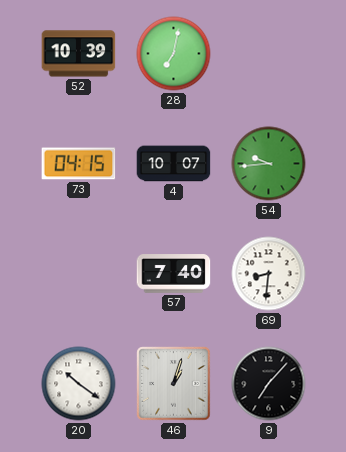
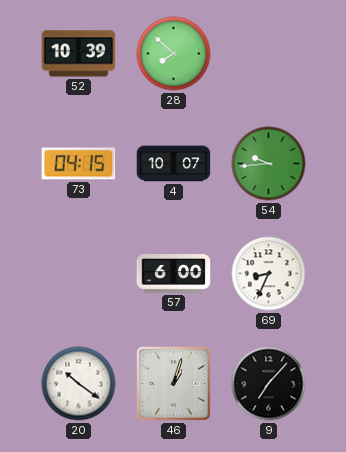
28: 7:02 -> 7:52
57: 7:40 -> 6:00
69: 8:31 -> 8:34
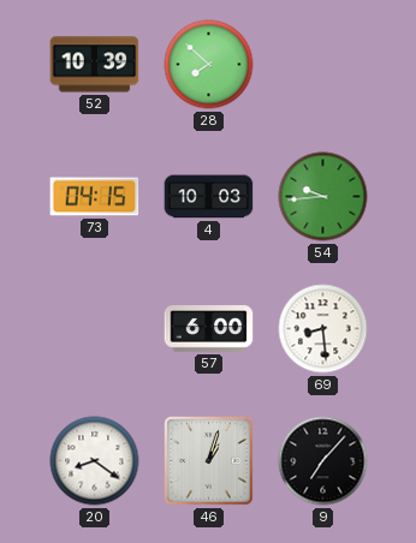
4: 10:07 -> 10:03
69: 8:34 -> 8:29
20: 10:21 -> 8:21
